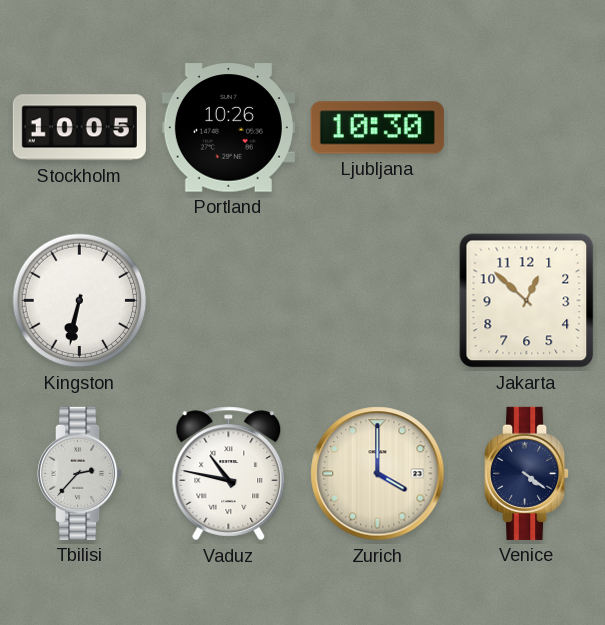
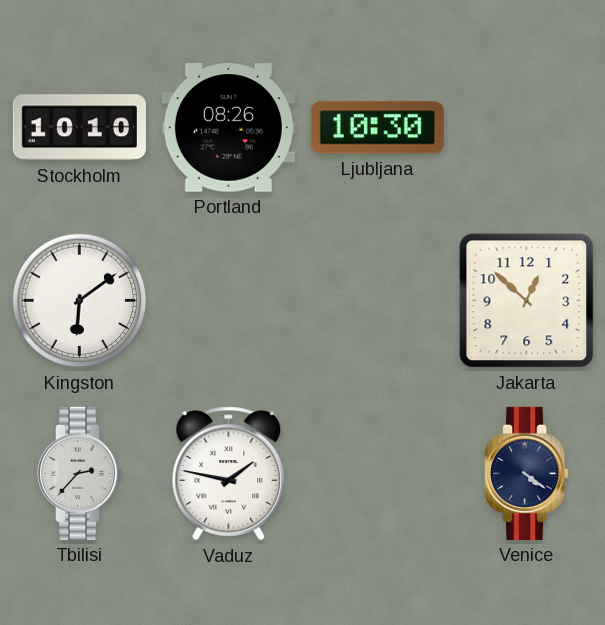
Stockholm: 10:05 -> 10:10
Portland: 10:26 -> 08:26
Kingston: 6:32 -> 6:09
Vaduz: 10:47 -> 1:47
Zurich: 4:00 -> none
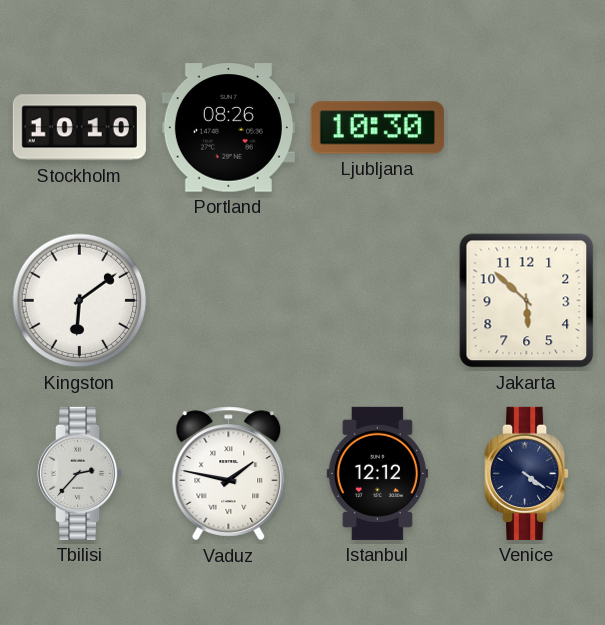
Jakarta: 12:52 -> 5:52
Istanbul: none -> 12:12
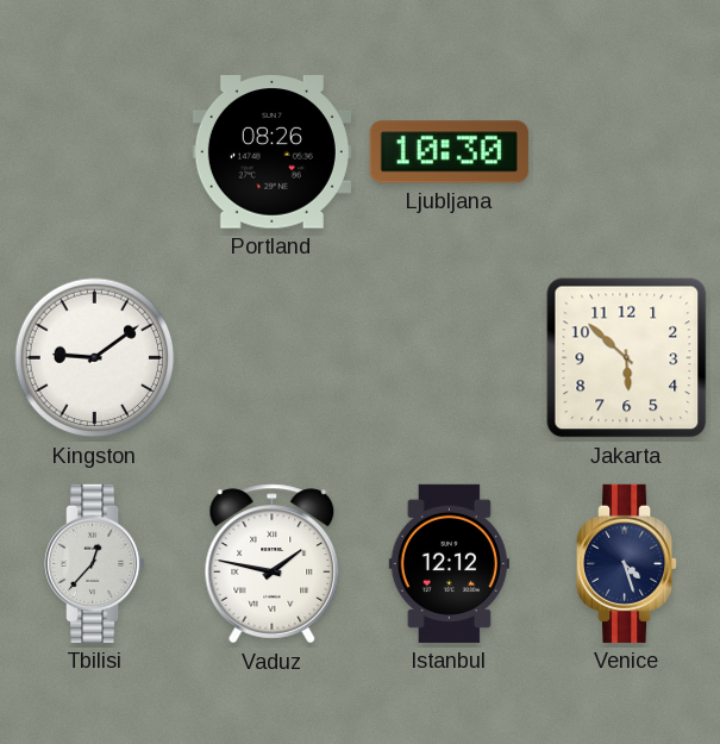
Stockholm: 10:10 -> none
Kingston: 6:09 -> 9:09
Tbilisi: 2:37 -> 12:37
Venice: 4:21 -> 4:27
